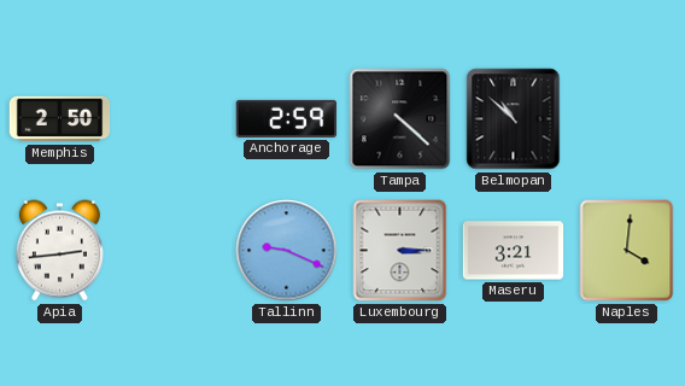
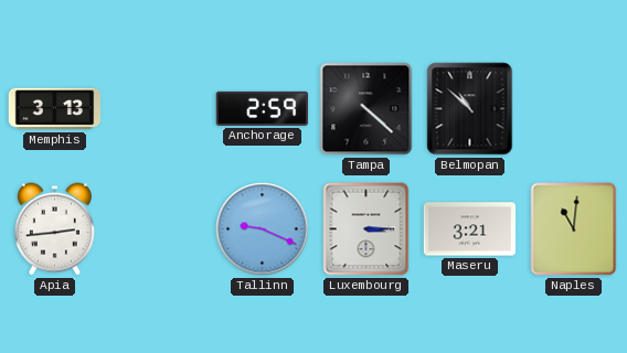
Memphis: 2:50 -> 3:13
Naples: 4:01 -> 11:01
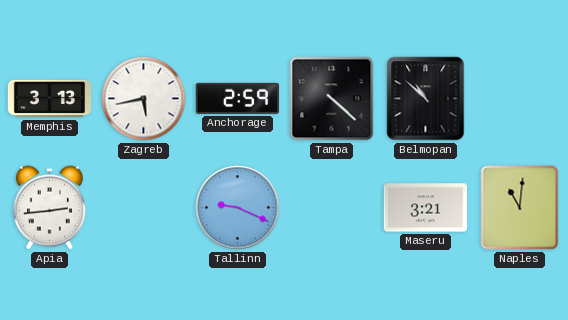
Zagreb: none -> 5:43
Luxembourg: 3:15 -> none
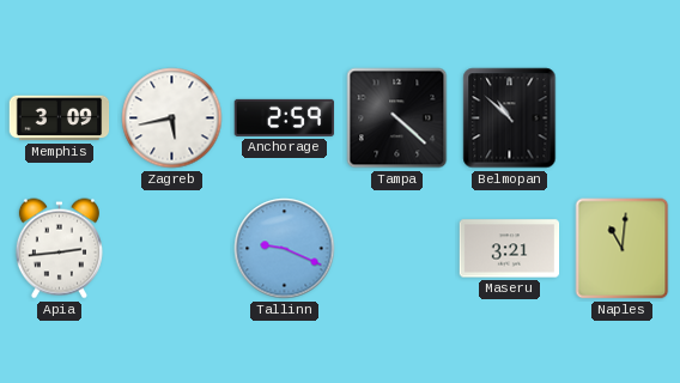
Memphis: 3:13 -> 3:09
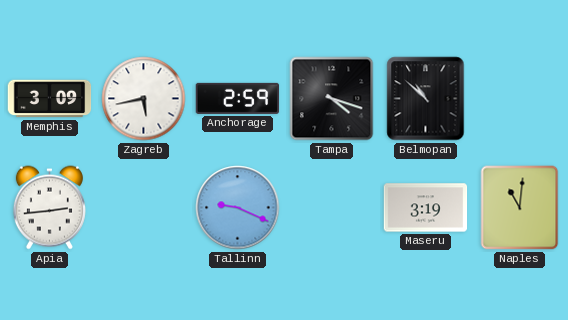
Tampa: 4:22 -> 4:18
Maseru: 3:21 -> 3:19
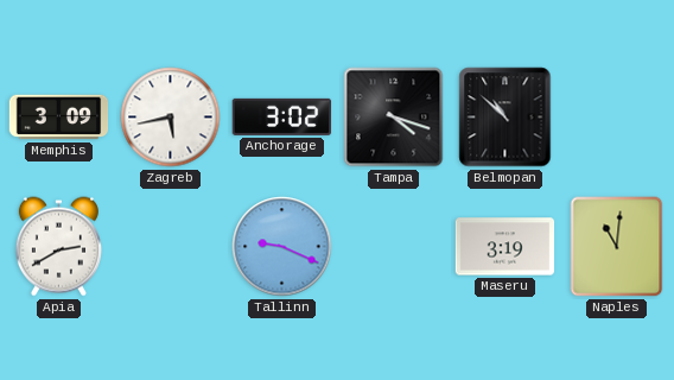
Anchorage: 2:59 -> 3:02
Apia: 2:44 -> 2:40
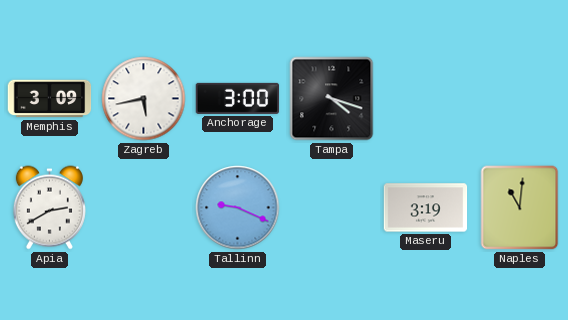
Anchorage: 3:02 -> 3:00
Belmopan: 10:52 -> none
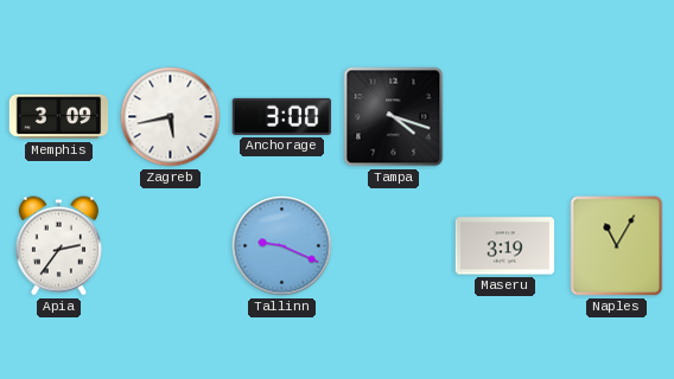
Apia: 2:40 -> 2:36
Naples: 11:01 -> 11:05
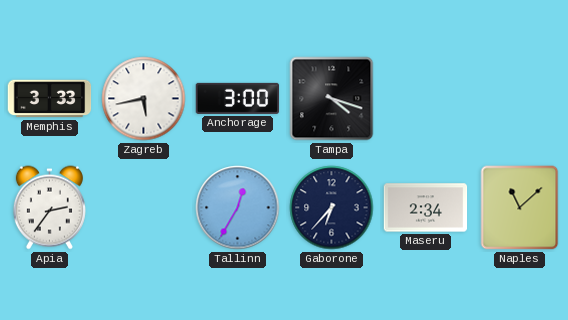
Memphis: 3:09 -> 3:33
Tallinn: 9:19 -> 12:35
Gaborone: none -> 6:37
Maseru: 3:19 -> 2:34
Naples: 11:05 -> 11:08
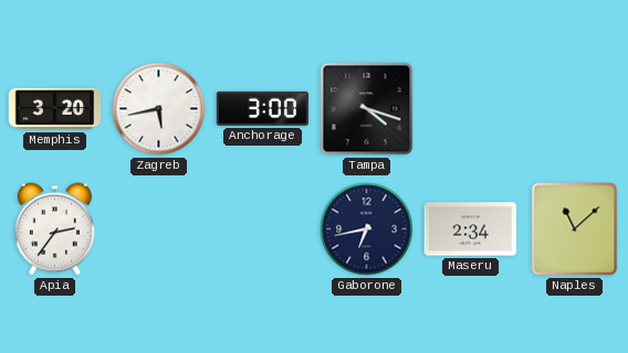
Memphis: 3:33 -> 3:20
Tallinn: 12:35 -> none
Gaborone: 6:37 -> 6:43
